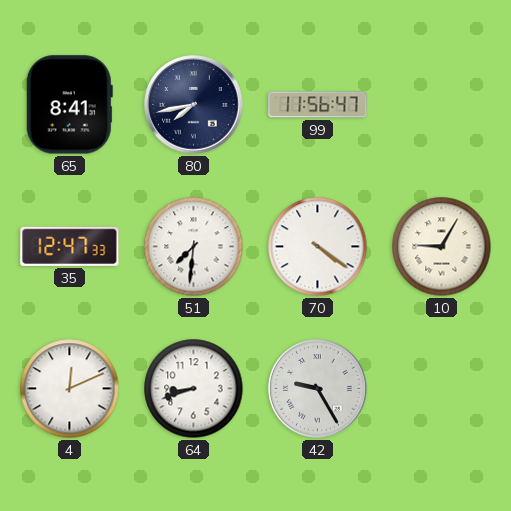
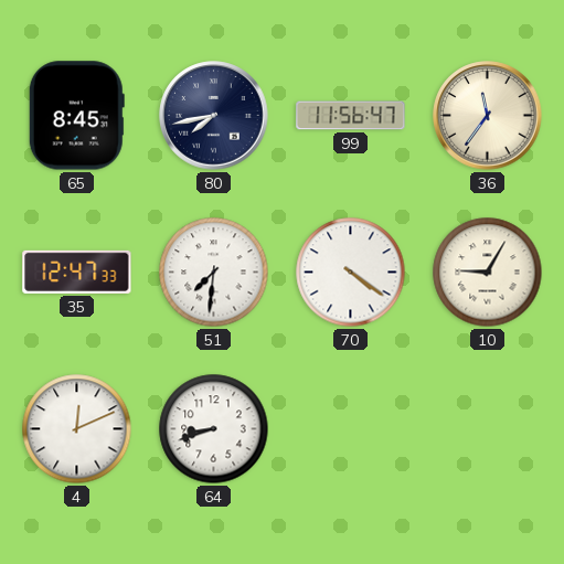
65: 8:41 -> 8:45
36: none -> 11:36
42: 9:25 -> none
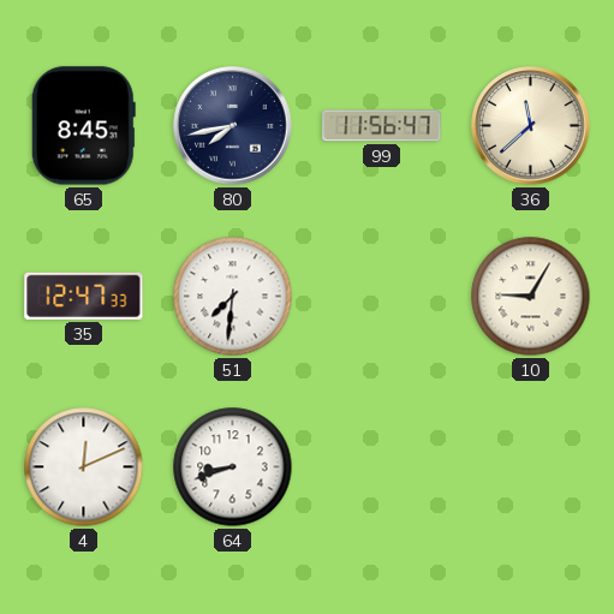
36: 11:36 -> 11:38
70: 4:21 -> none
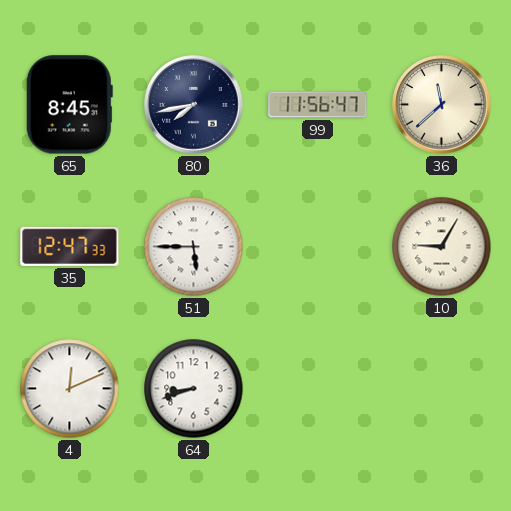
51: 7:31 -> 5:45
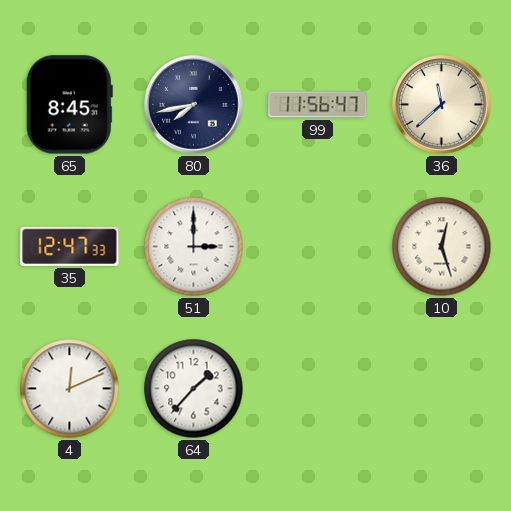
51: 5:45 -> 3:00
10: 9:05 -> 12:27
64: 8:42 -> 1:37
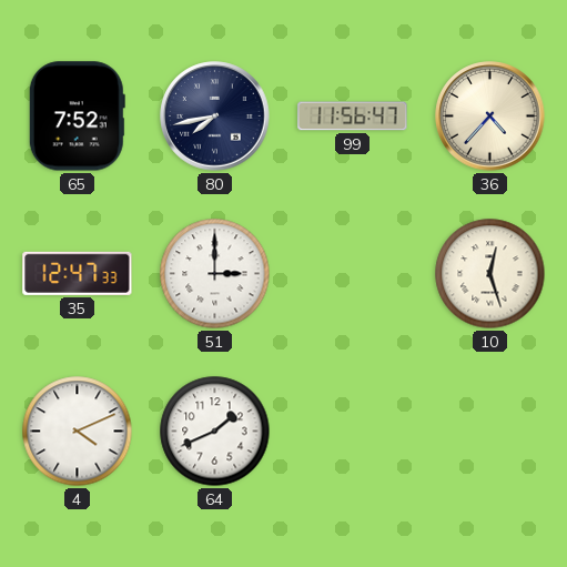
65: 8:45 -> 7:52
36: 11:38 -> 4:37
4: 12:11 -> 4:11
64: 1:37 -> 1:41
